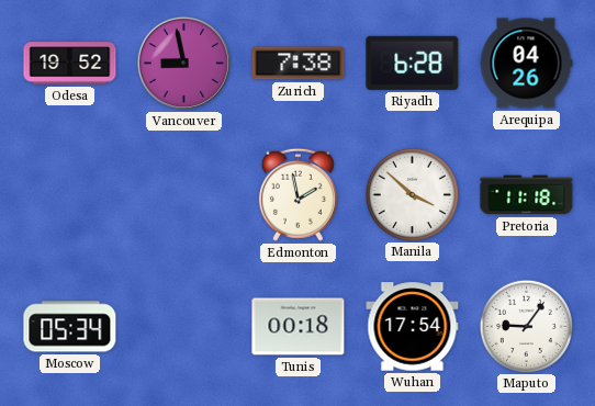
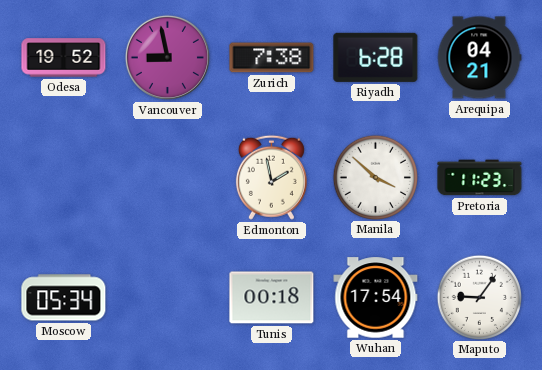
Arequipa: 04:26 -> 04:21
Pretoria: 11:18 -> 11:23
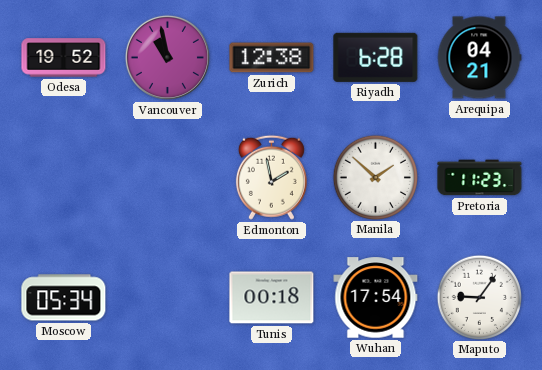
Vancouver: 8:58 -> 10:58
Zurich: 7:38 -> 12:38
Manila: 3:52 -> 1:52
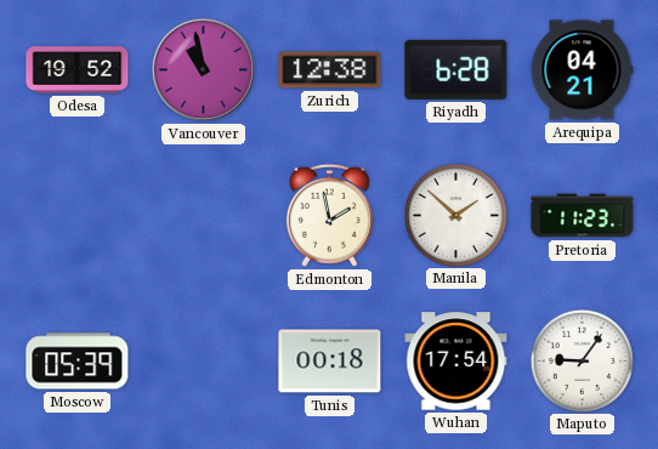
Moscow: 05:34 -> 05:39
